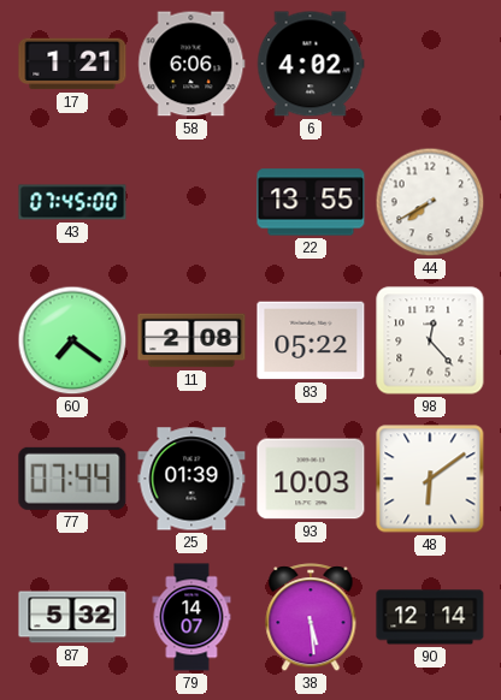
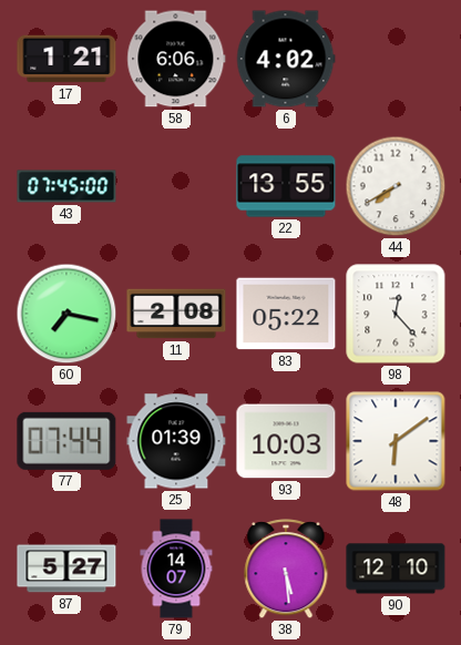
60: 7:21 -> 7:17
87: 5:32 -> 5:27
90: 12:14 -> 12:10
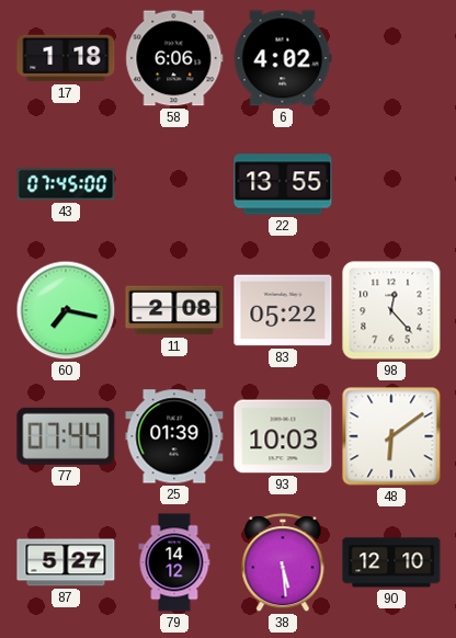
17: 1:21 -> 1:18
44: 7:40 -> none
79: 14:07 -> 14:12
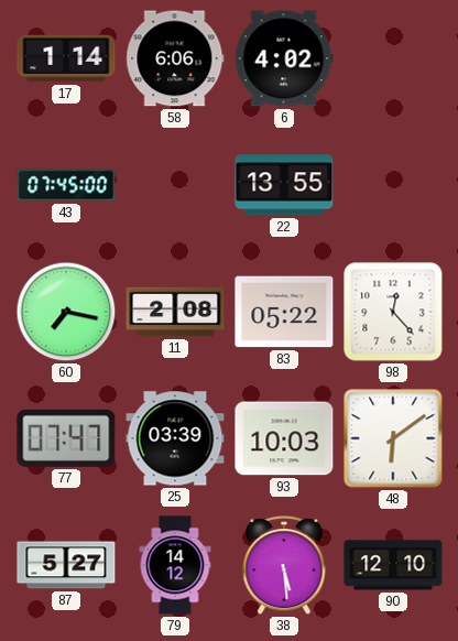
17: 1:18 -> 1:14
77: 07:44 -> 07:47
25: 01:39 -> 03:39
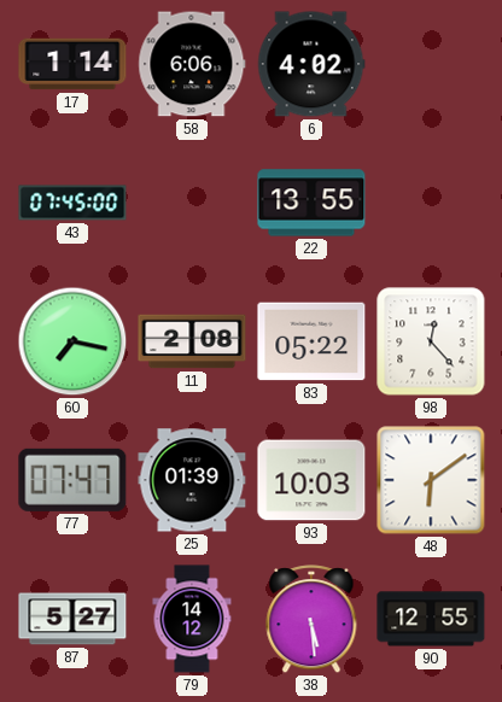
25: 03:39 -> 01:39
90: 12:10 -> 12:55
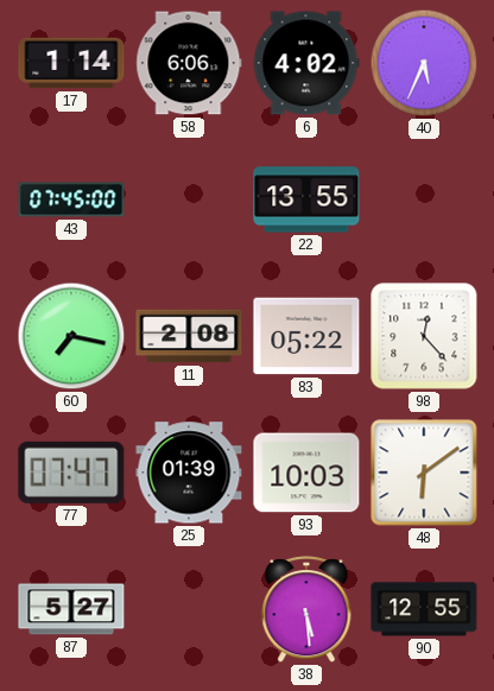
40: none -> 5:34
79: 14:12 -> none
